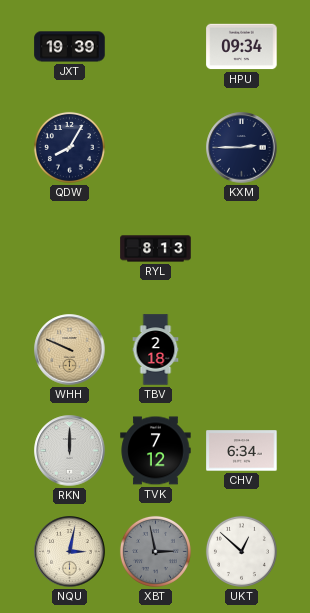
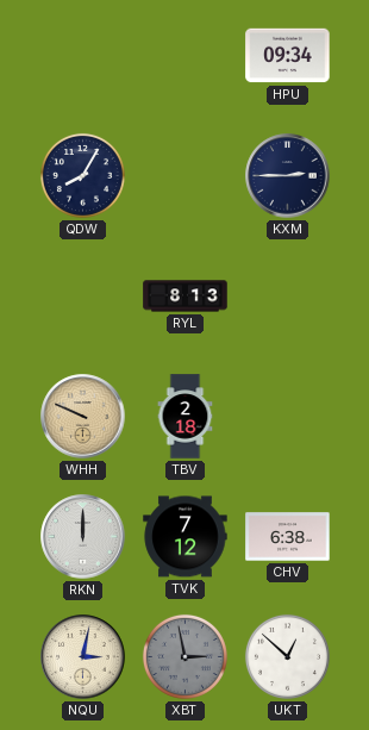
JXT: 19:39 -> none
CHV: 6:34 -> 6:38
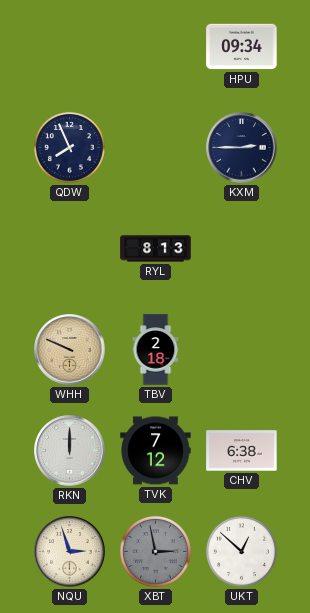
QDW: 8:05 -> 7:56
NQU: 3:02 -> 2:57
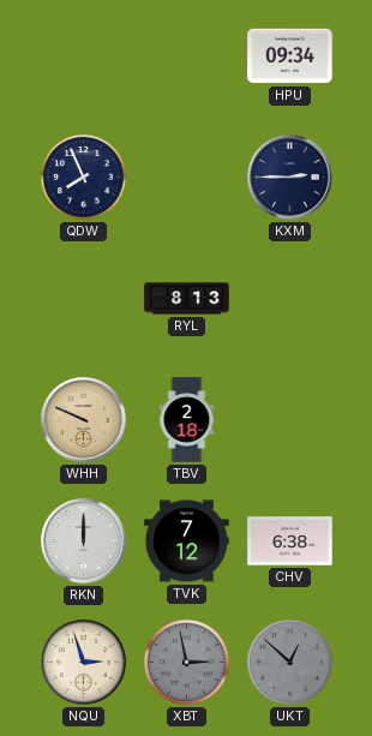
UKT dial: white -> grey
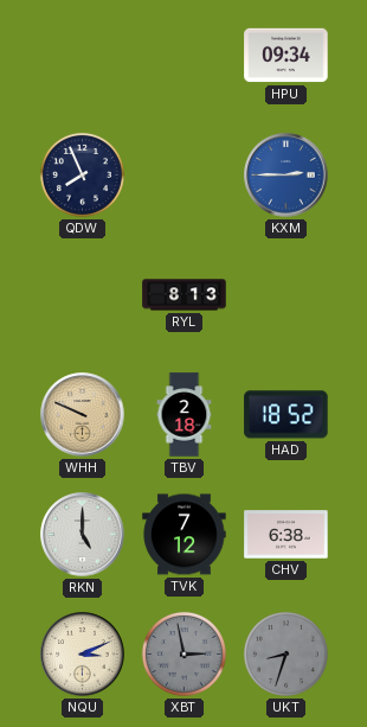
KXM dial: navy -> blue
HAD: none -> 18:52
RKN: 12:00 -> 5:00
NQU: 2:57 -> 3:11
UKT: 12:52 -> 8:33
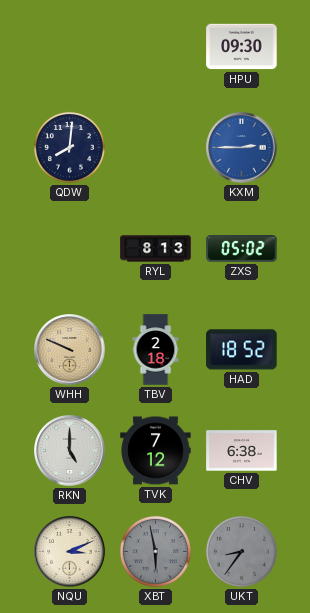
HPU: 09:34 -> 09:30
QDW: 7:56 -> 8:01
ZXS: none -> 05:02
XBT: 2:58 -> 5:58
UKT: 8:33 -> 8:36
